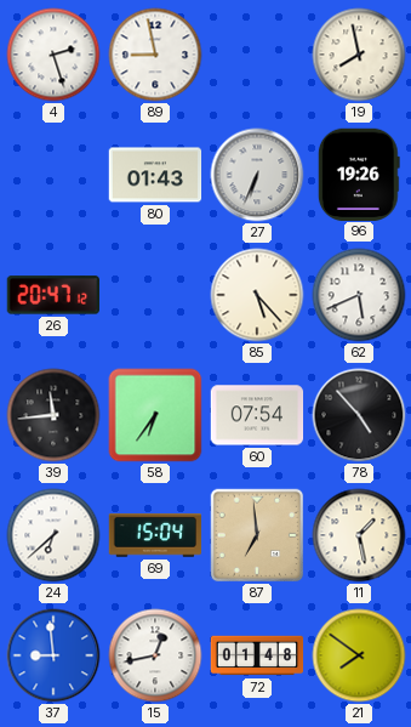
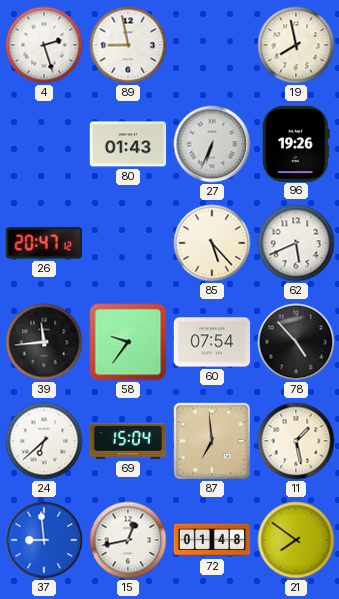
58: 6:36 -> 9:36
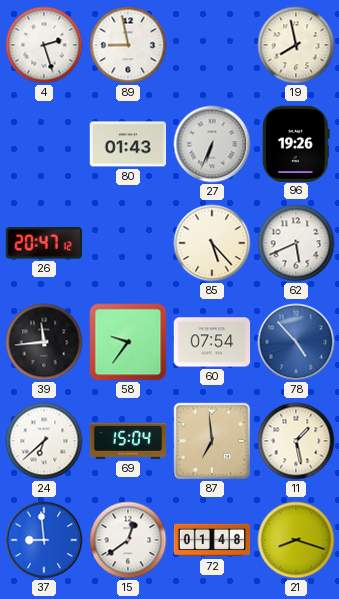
78 dial: black -> blue
15: 12:43 -> 12:39
21: 7:51 -> 8:18
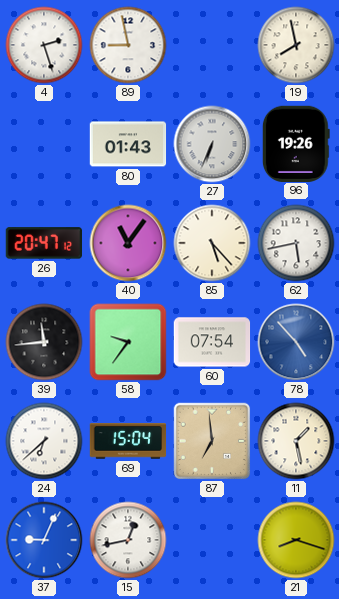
40: none -> 11:06
62: 5:41 -> 5:43
37: 8:59 -> 9:04
15: 12:39 -> 12:43
72: 01:48 -> none
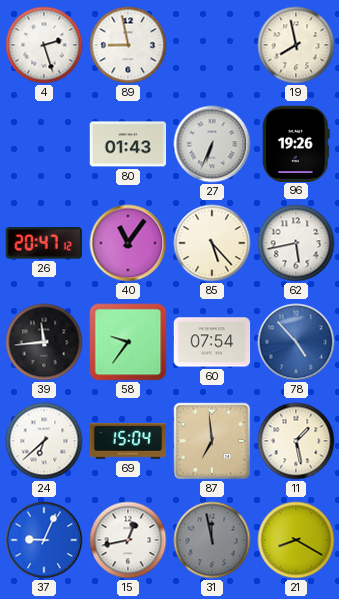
31: none -> 11:58
21: 8:18 -> 8:20
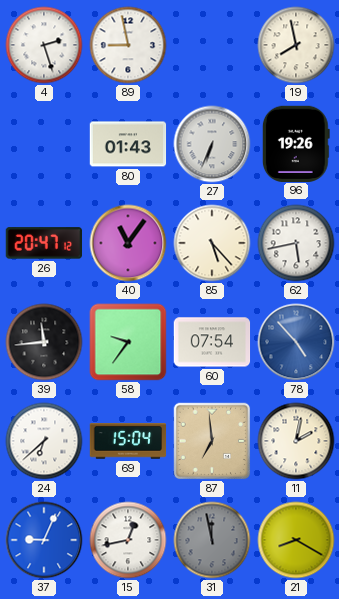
11: 1:28 -> 2:02
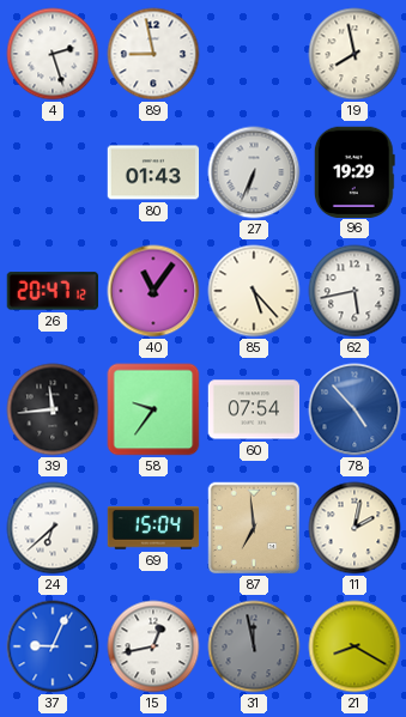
96: 19:26 -> 19:29
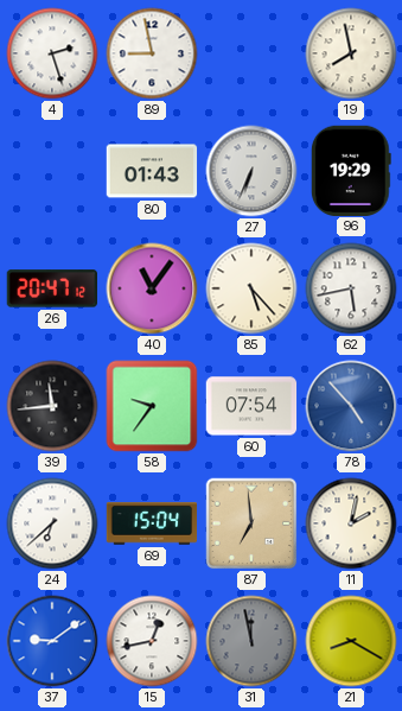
37: 9:04 -> 9:09
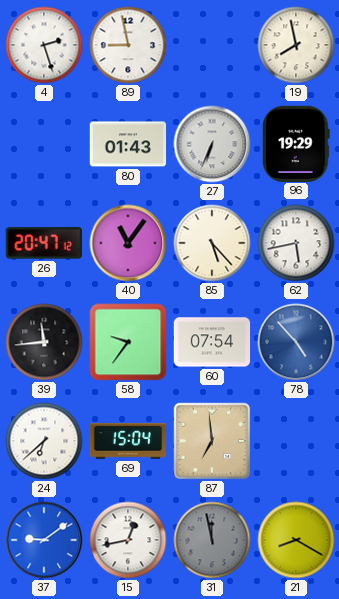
11: 2:02 -> none
